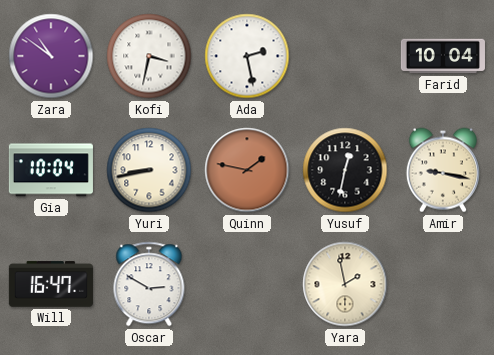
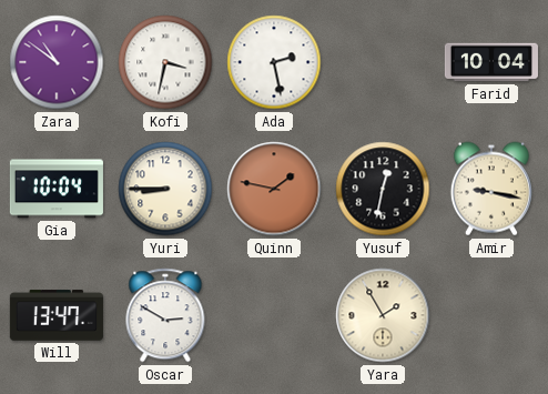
Yuri: 8:43 -> 8:45
Will: 16:47 -> 13:47
Yara: 1:58 -> 1:55
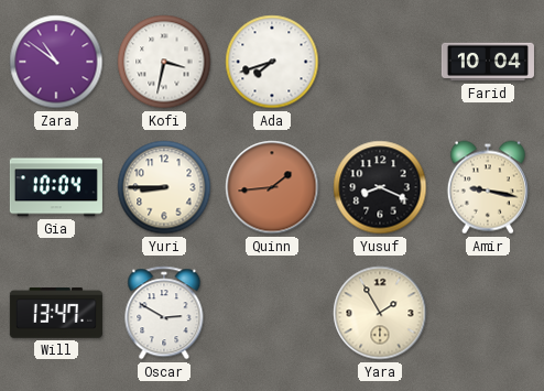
Ada: 2:28 -> 7:42
Quinn: 1:47 -> 1:44
Yusuf: 12:32 -> 8:19
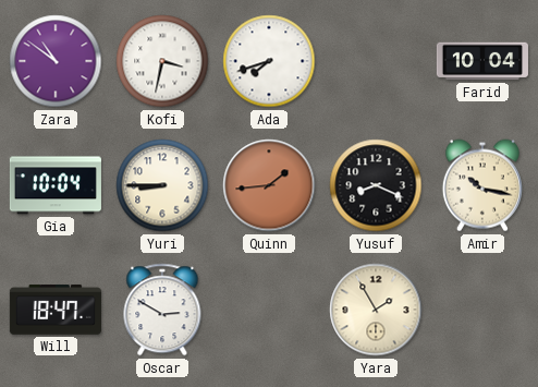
Amir: 9:17 -> 10:17
Will: 13:47 -> 18:47
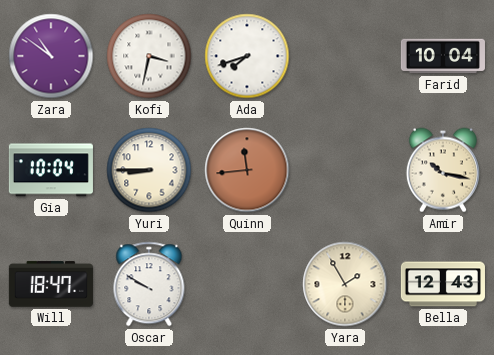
Quinn: 1:44 -> 11:44
Yusuf: 8:19 -> none
Oscar: 2:50 -> 9:50
Bella: none -> 12:43
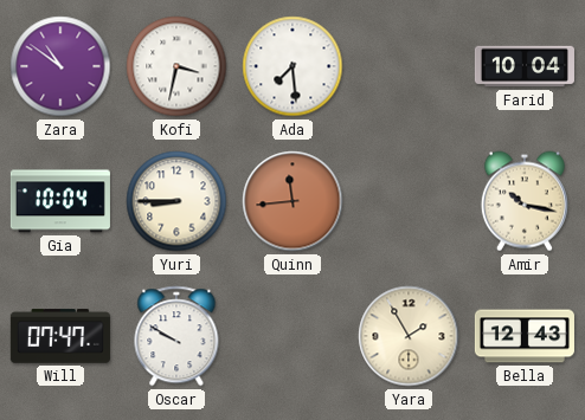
Ada: 7:42 -> 7:29
Will: 18:47 -> 07:47
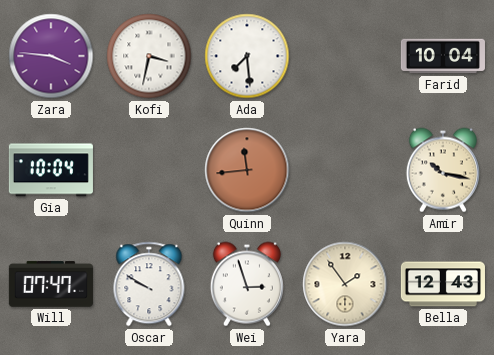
Zara: 10:51 -> 3:46
Yuri: 8:45 -> none
Wei: none -> 2:57
Yara: 1:55 -> 1:54
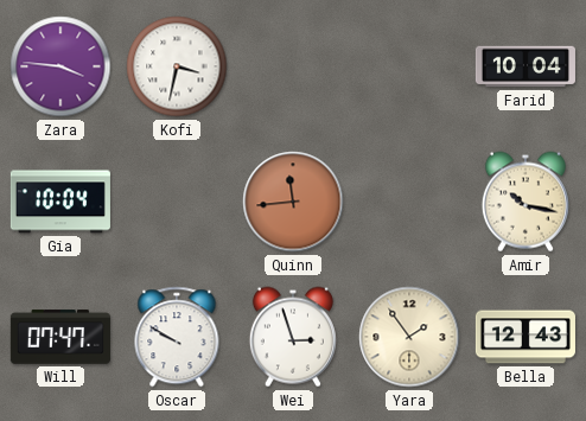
Ada: 7:29 -> none
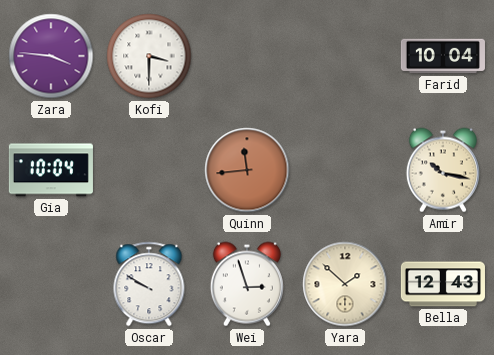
Kofi: 3:32 -> 3:30
Will: 07:47 -> none
Yara: 1:54 -> 1:52
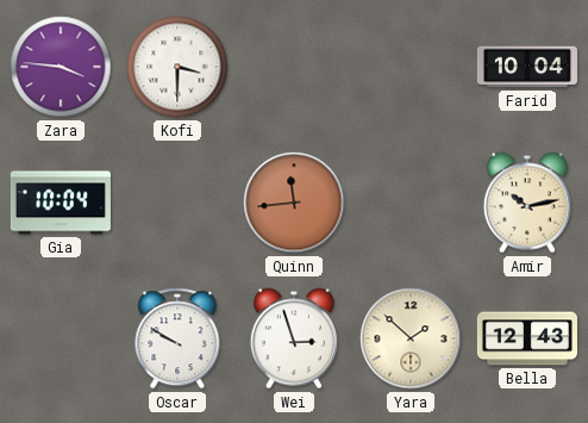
Amir: 10:17 -> 10:13
